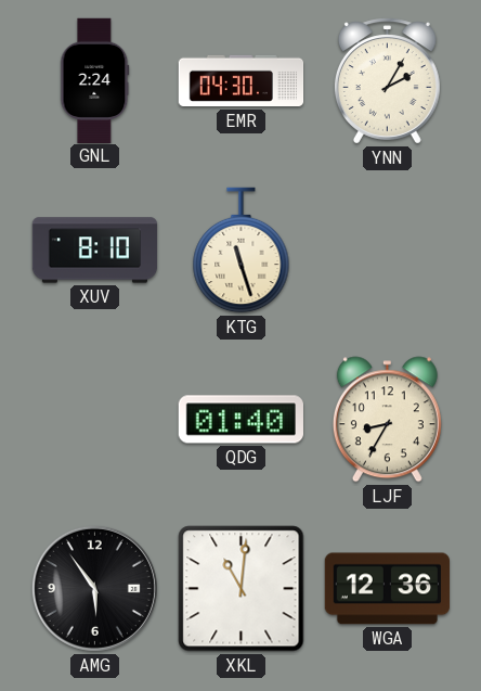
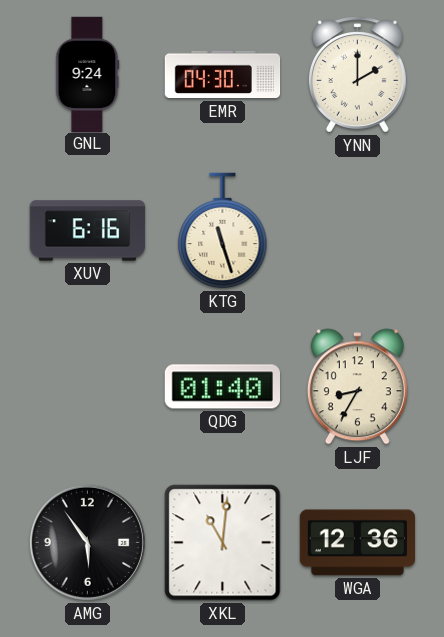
GNL: 2:24 -> 9:24
YNN: 2:05 -> 2:00
XUV: 8:10 -> 6:16
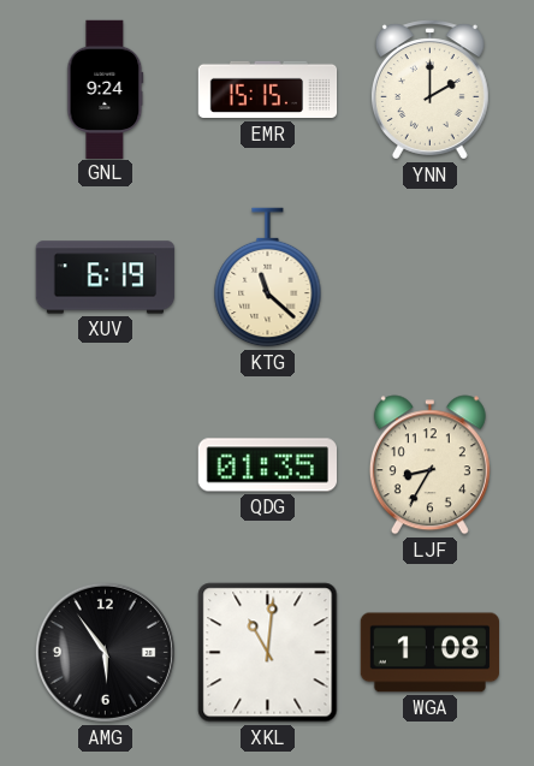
EMR: 04:30 -> 15:15
XUV: 6:16 -> 6:19
KTG: 11:27 -> 11:22
QDG: 01:40 -> 01:35
WGA: 12:36 -> 1:08
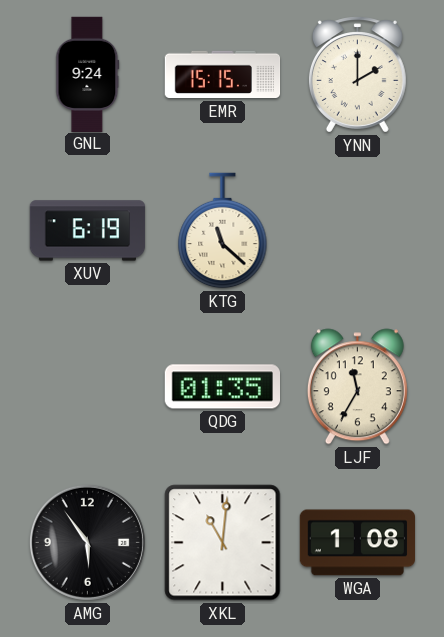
LJF: 8:35 -> 11:35
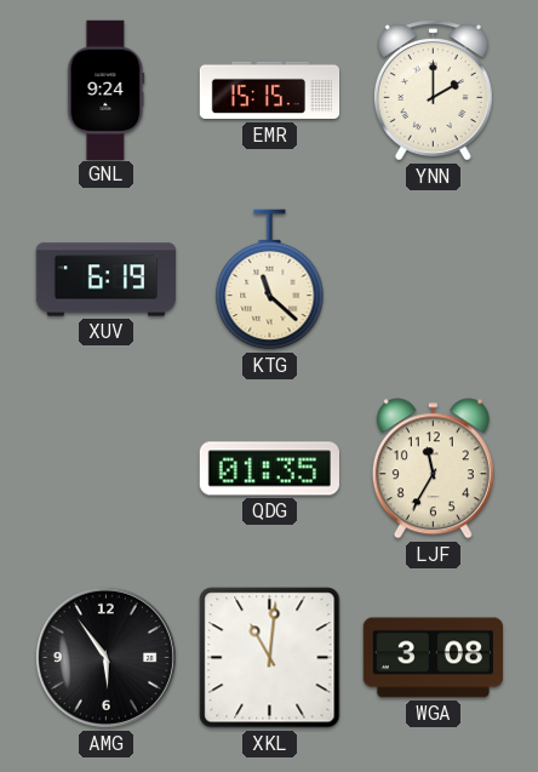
WGA: 1:08 -> 3:08
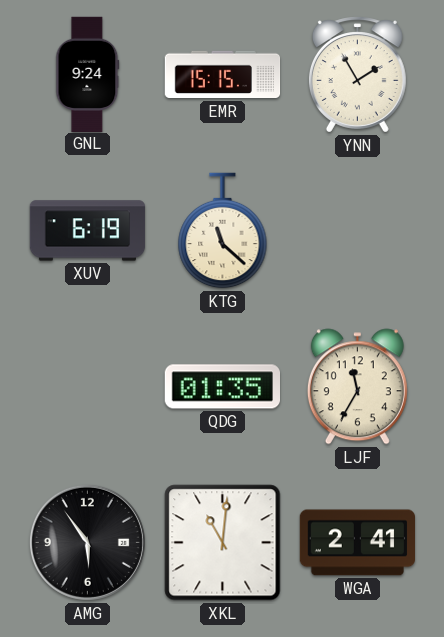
YNN: 2:00 -> 1:55
WGA: 3:08 -> 2:41
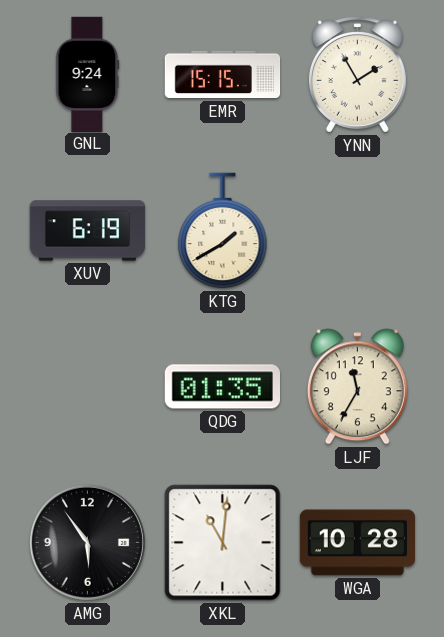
KTG: 11:22 -> 1:40
WGA: 2:41 -> 10:28
